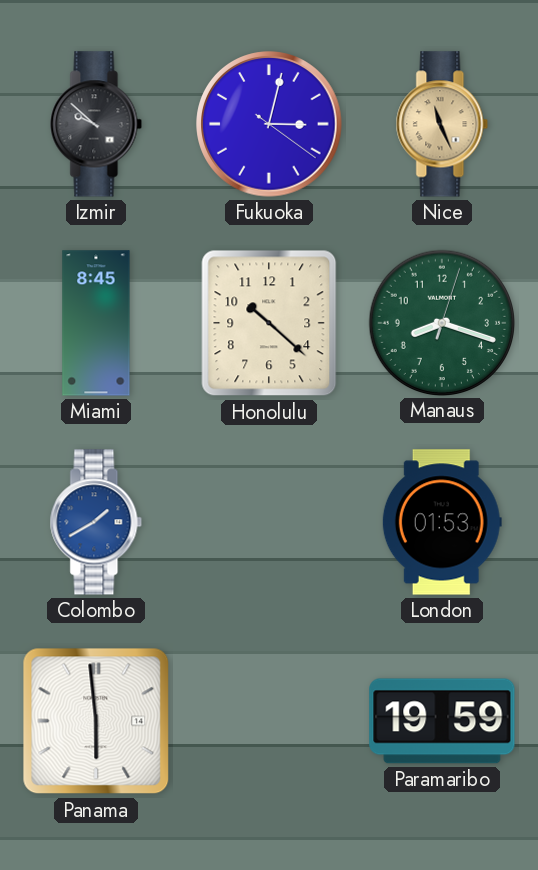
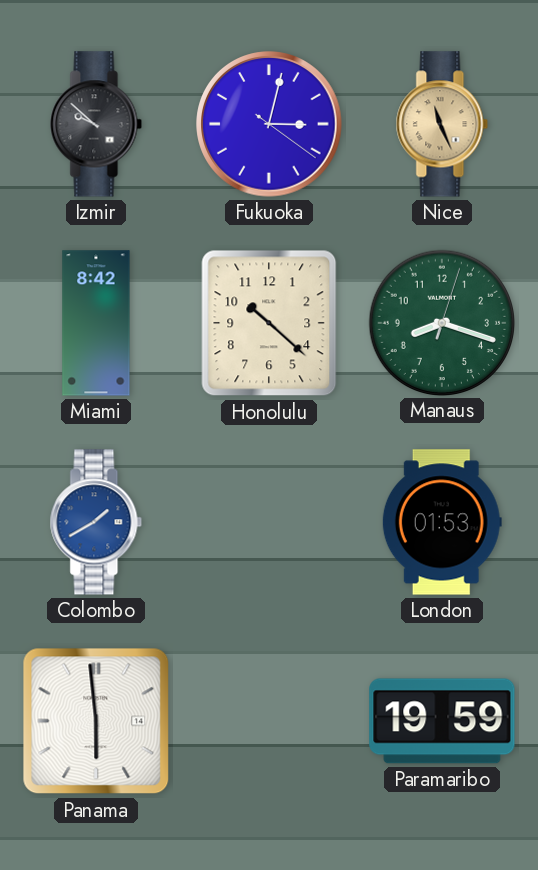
Miami: 8:45 -> 8:42
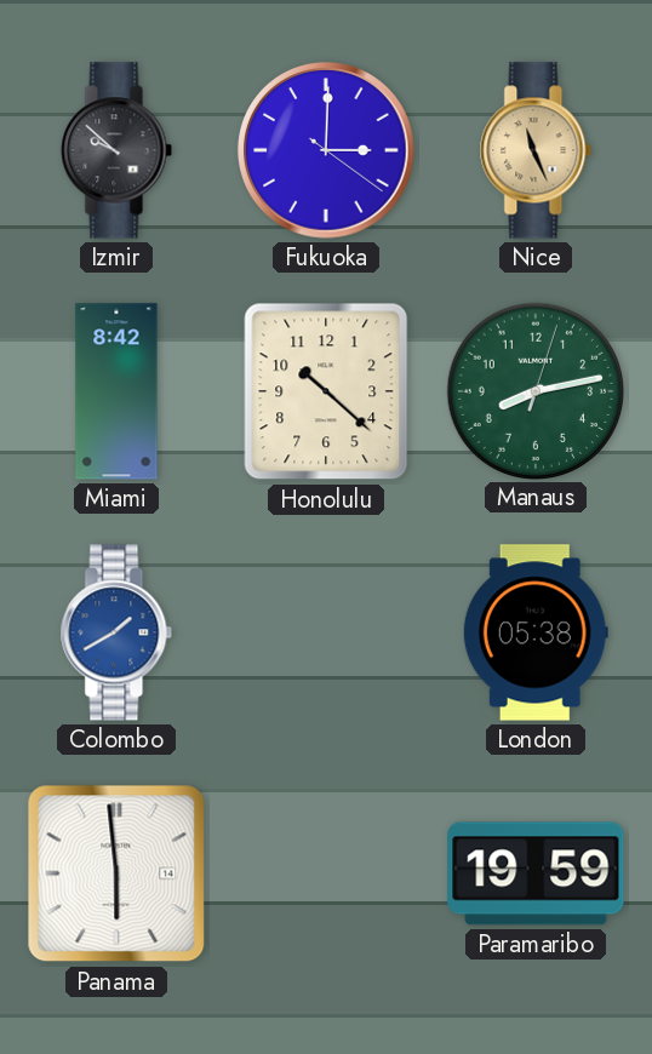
Fukuoka: 3:02 -> 3:00
Manaus: 8:18 -> 8:13
London: 01:53 -> 05:38
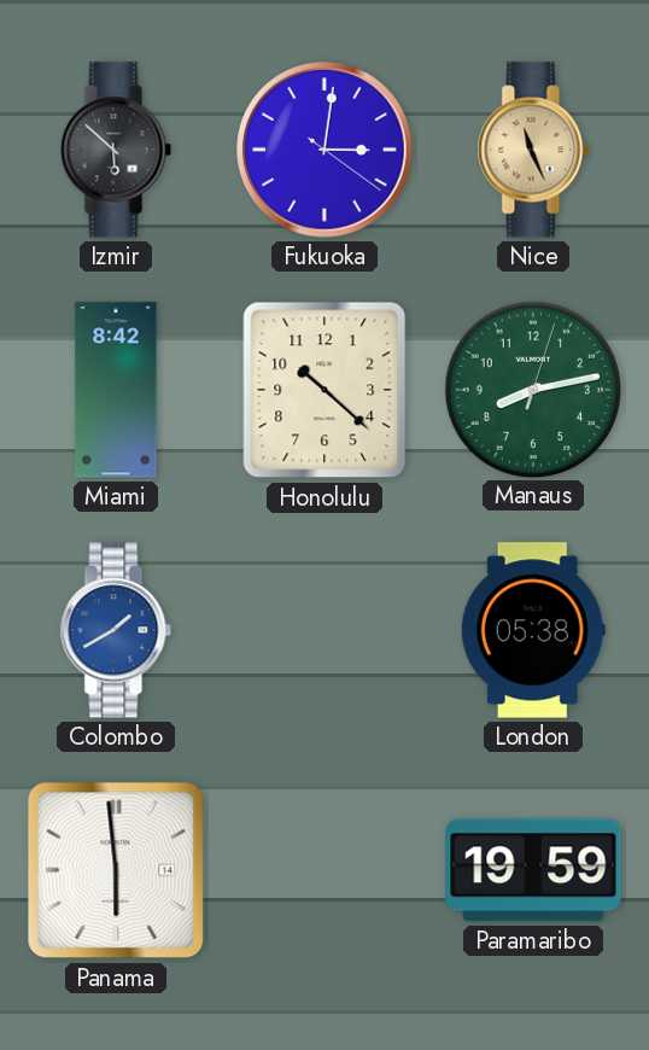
Izmir: 9:52 -> 5:52
Fukuoka: 3:00 -> 3:01
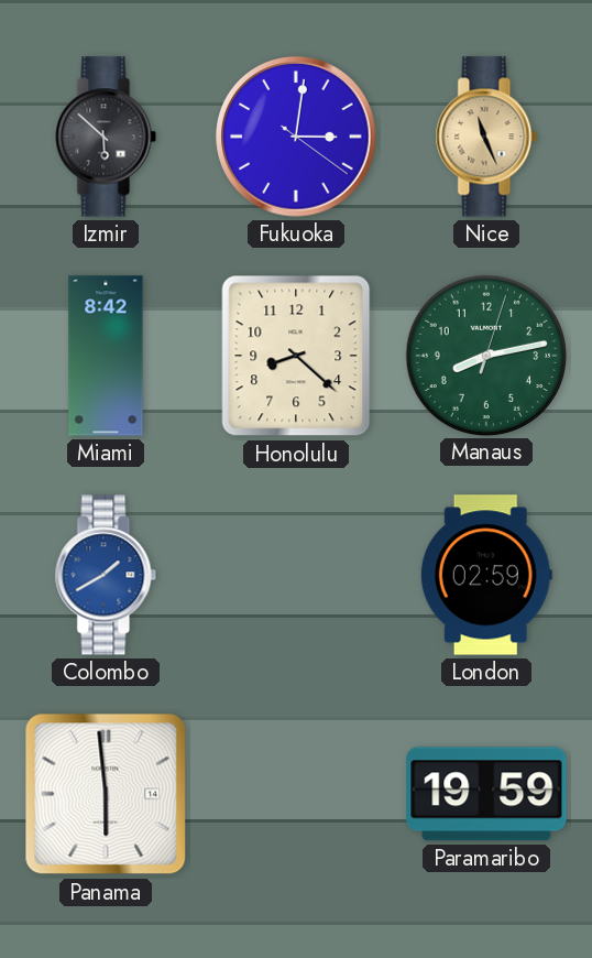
Honolulu: 10:22 -> 8:22
London: 05:38 -> 02:59
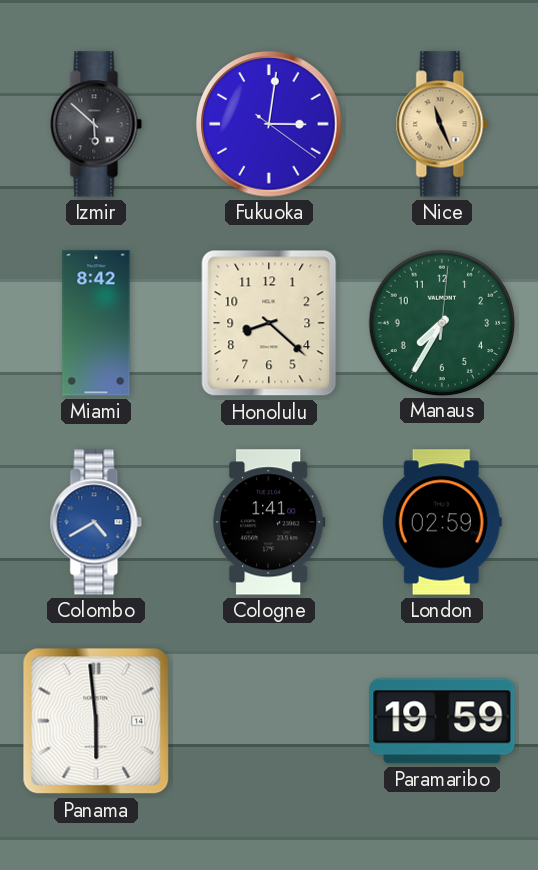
Manaus: 8:13 -> 7:35
Colombo: 1:40 -> 4:40
Cologne: none -> 1:41
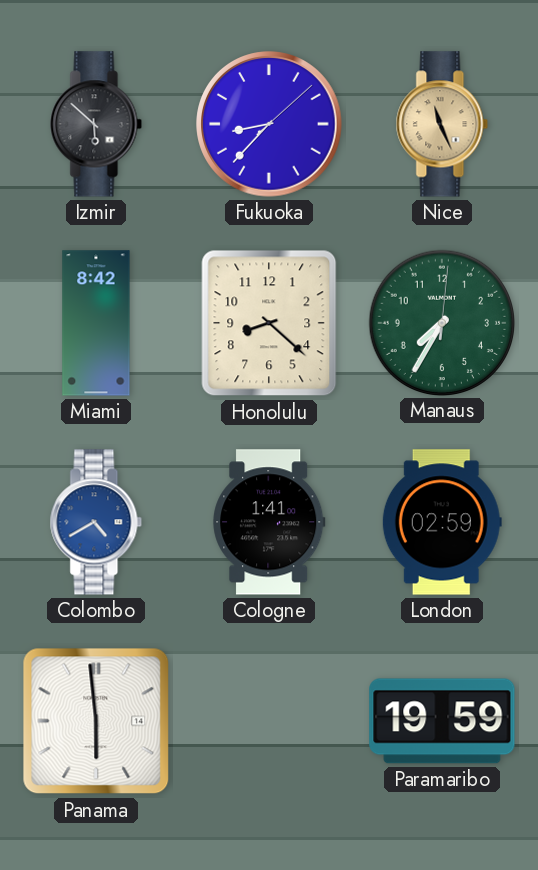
Fukuoka: 3:01 -> 8:37
